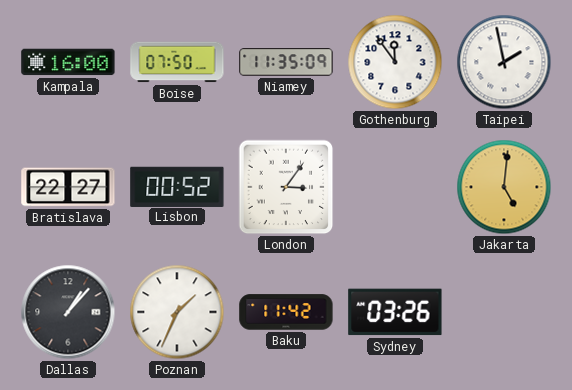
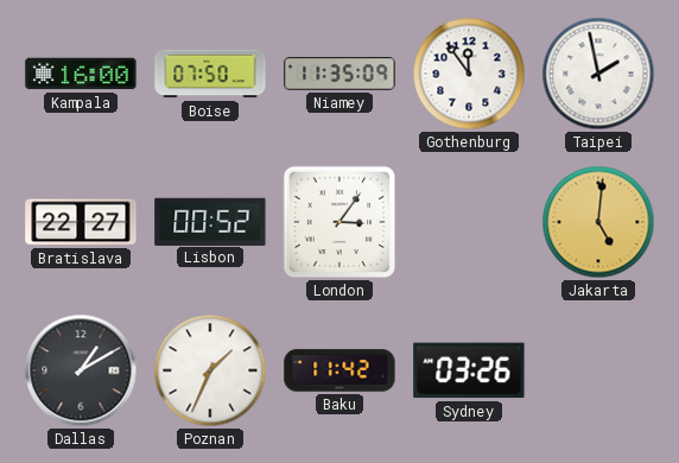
Dallas: 1:07 -> 1:10
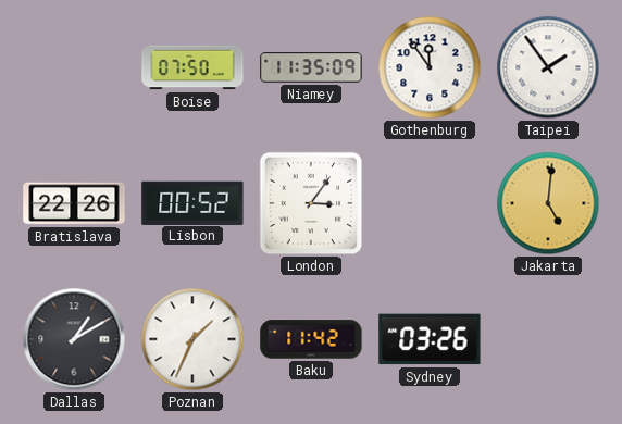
Kampala: 16:00 -> none
Taipei: 1:58 -> 1:54
Bratislava: 22:27 -> 22:26
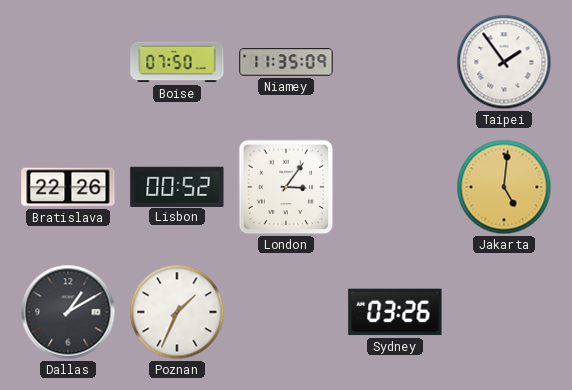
Gothenburg: 11:54 -> none
Baku: 11:42 -> none
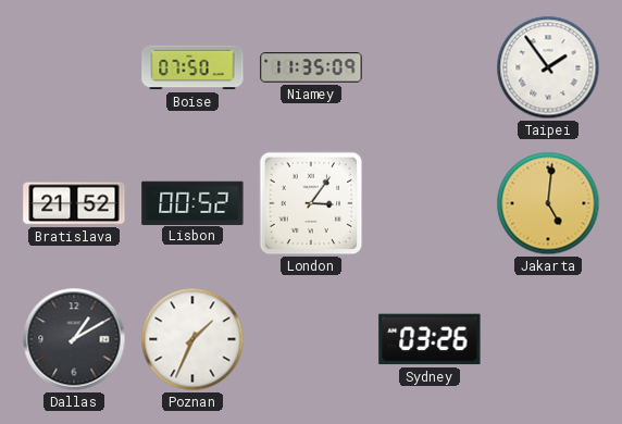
Bratislava: 22:26 -> 21:52
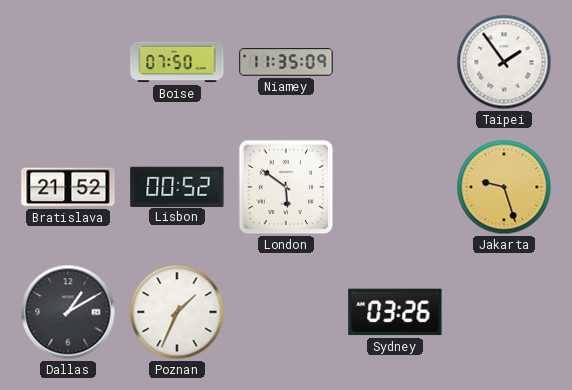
London: 3:06 -> 5:51
Jakarta: 5:01 -> 9:27
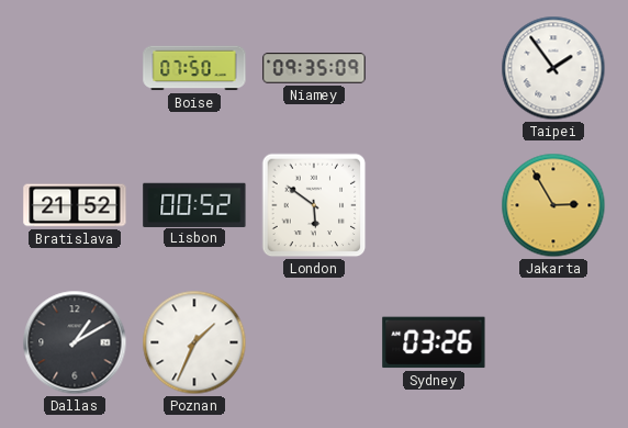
Niamey: 11:35 -> 09:35
Jakarta: 9:27 -> 2:55
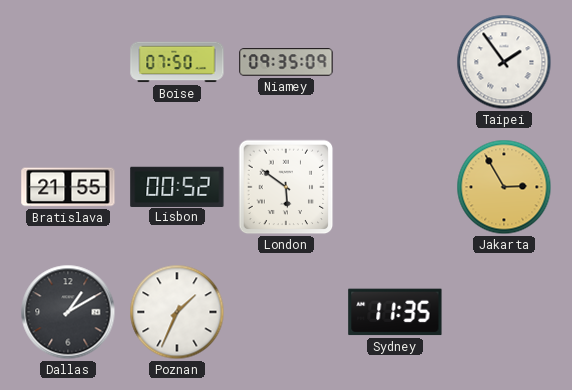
Bratislava: 21:52 -> 21:55
Sydney: 03:26 -> 11:35
